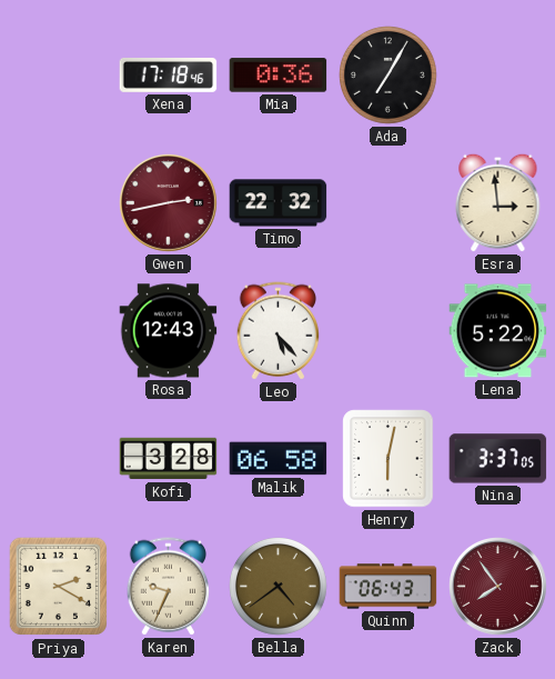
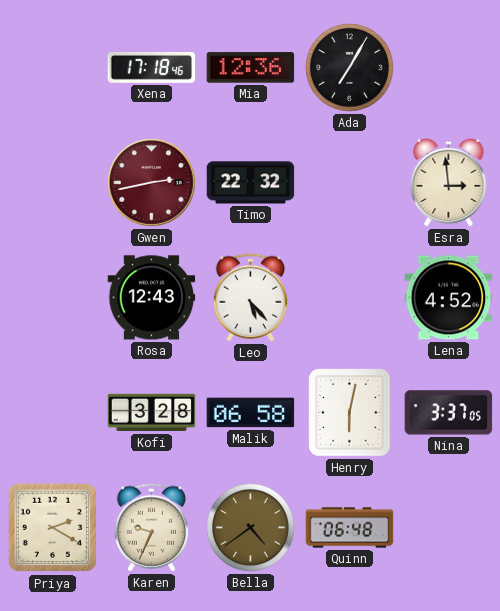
Mia: 0:36 -> 12:36
Lena: 5:22 -> 4:52
Quinn: 06:43 -> 06:48
Zack: 7:54 -> none
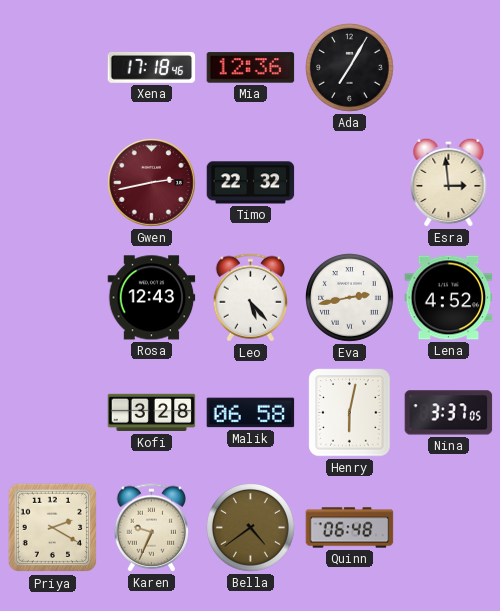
Eva: none -> 2:43
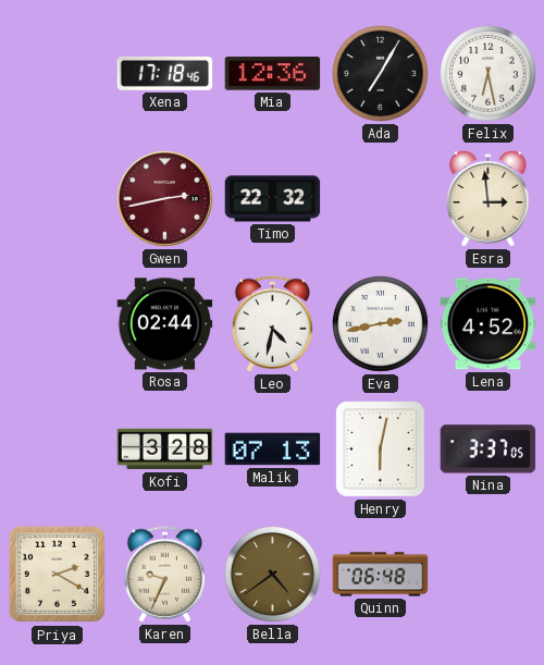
Felix: none -> 6:28
Rosa: 12:43 -> 02:44
Leo: 5:23 -> 4:32
Malik: 06:58 -> 07:13
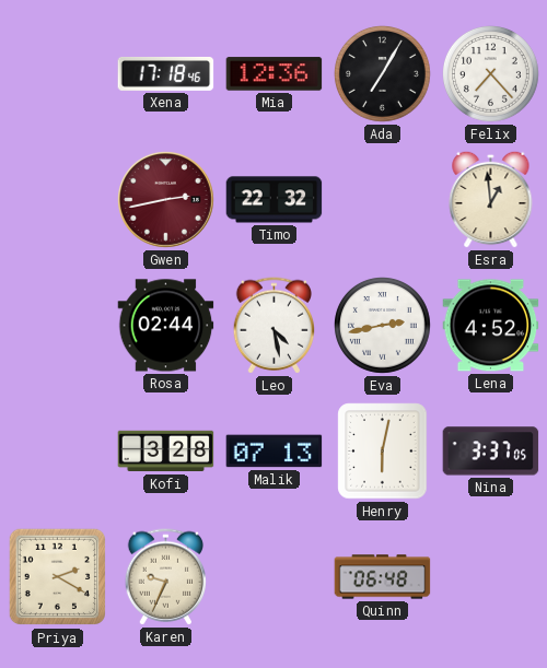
Felix: 6:28 -> 7:23
Esra: 2:59 -> 12:59
Leo: 4:32 -> 4:28
Bella: 4:39 -> none
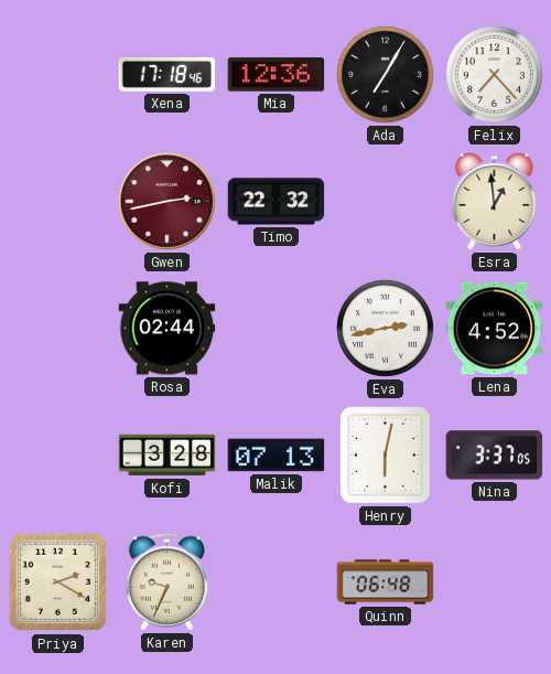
Leo: 4:28 -> none
